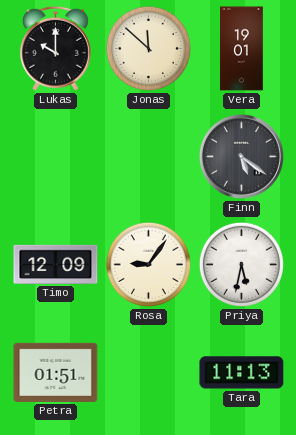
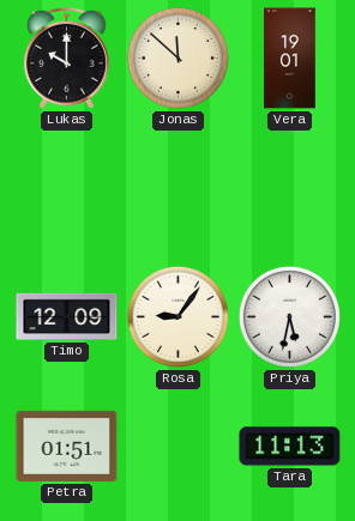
Finn: 5:21 -> none
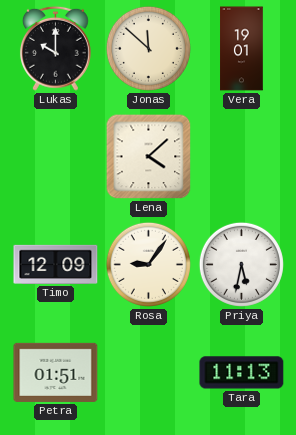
Lena: none -> 4:08
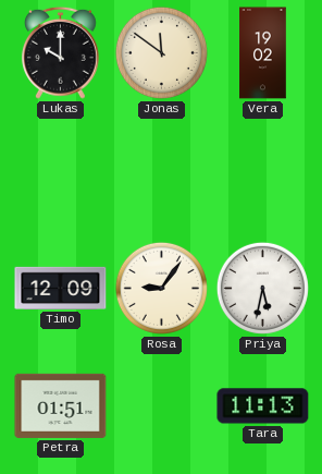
Jonas: 11:52 -> 11:51
Vera: 19:01 -> 19:02
Lena: 4:08 -> none
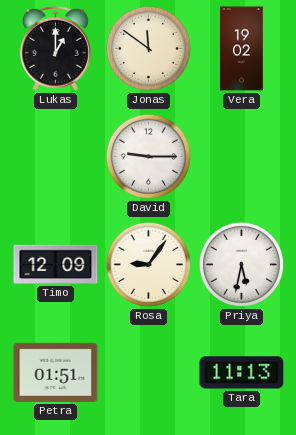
Lukas: 10:00 -> 1:00
David: none -> 9:15
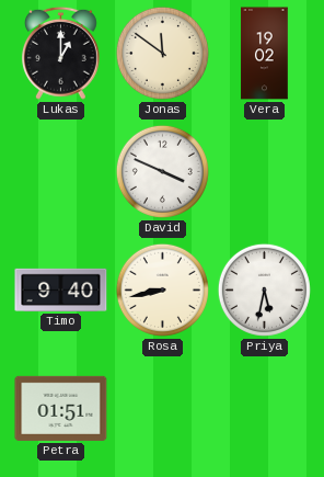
David: 9:15 -> 3:49
Timo: 12:09 -> 9:40
Rosa: 9:06 -> 8:43
Tara: 11:13 -> none
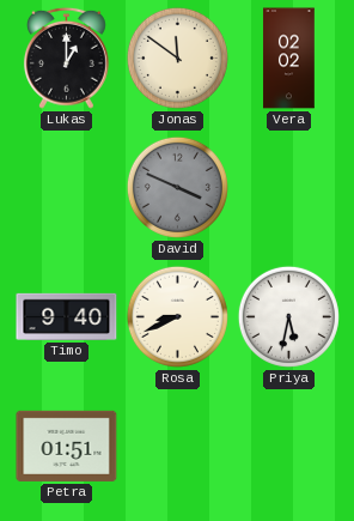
Vera: 19:02 -> 02:02
David dial: white -> grey
Rosa: 8:43 -> 8:41
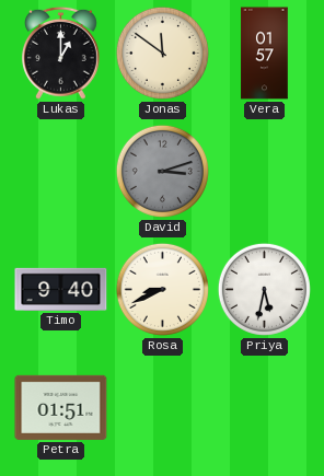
Vera: 02:02 -> 01:57
David: 3:49 -> 3:12
